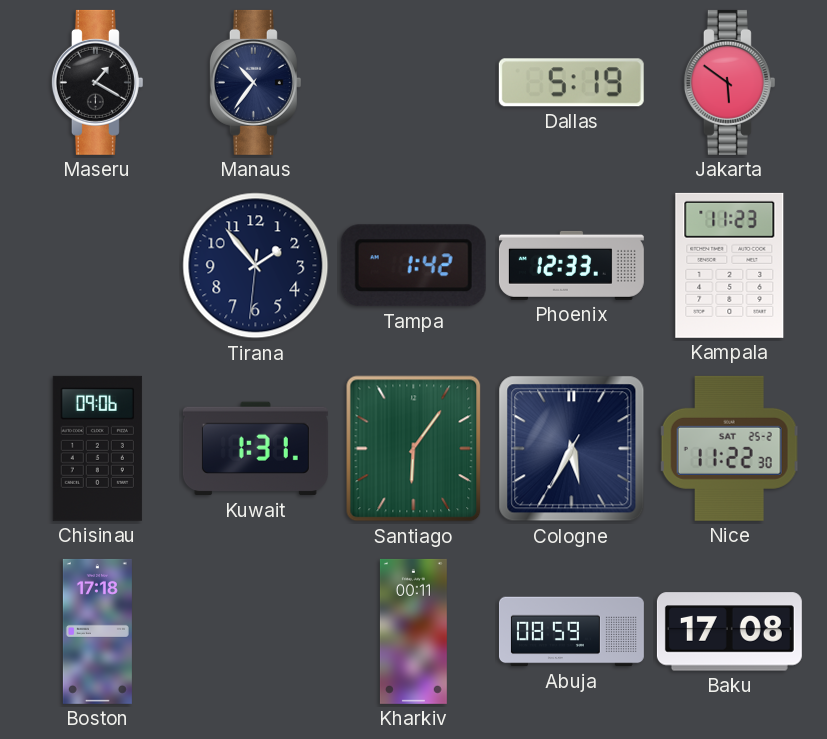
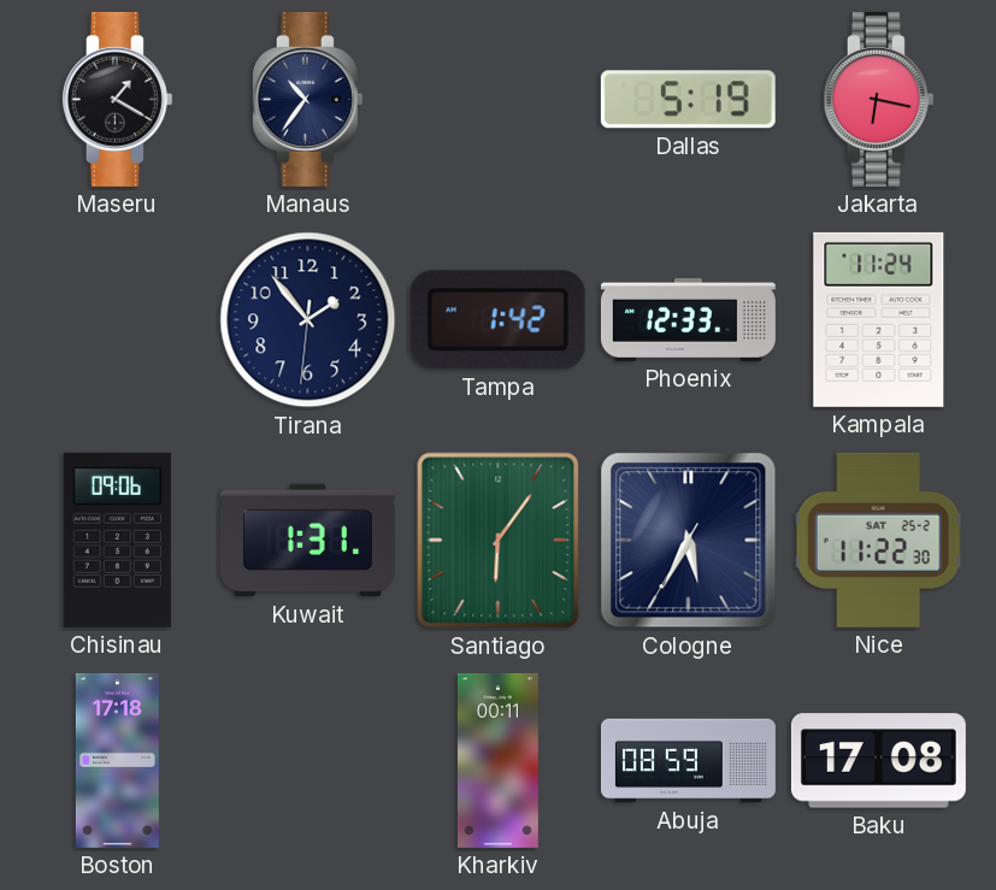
Jakarta: 5:51 -> 6:17
Kampala: 11:23 -> 11:24
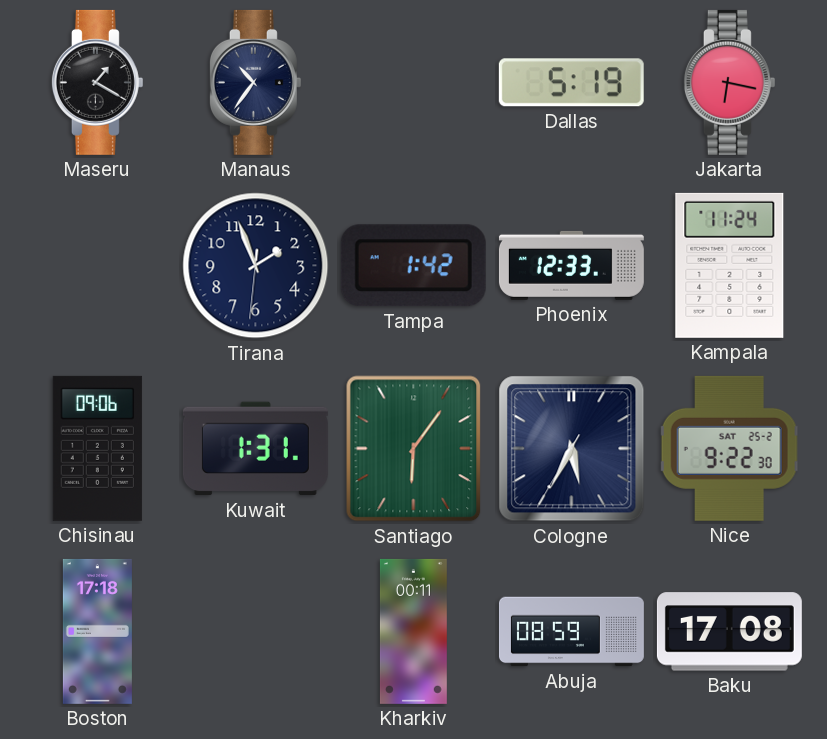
Tirana: 1:53 -> 1:56
Nice: 11:22 -> 9:22
